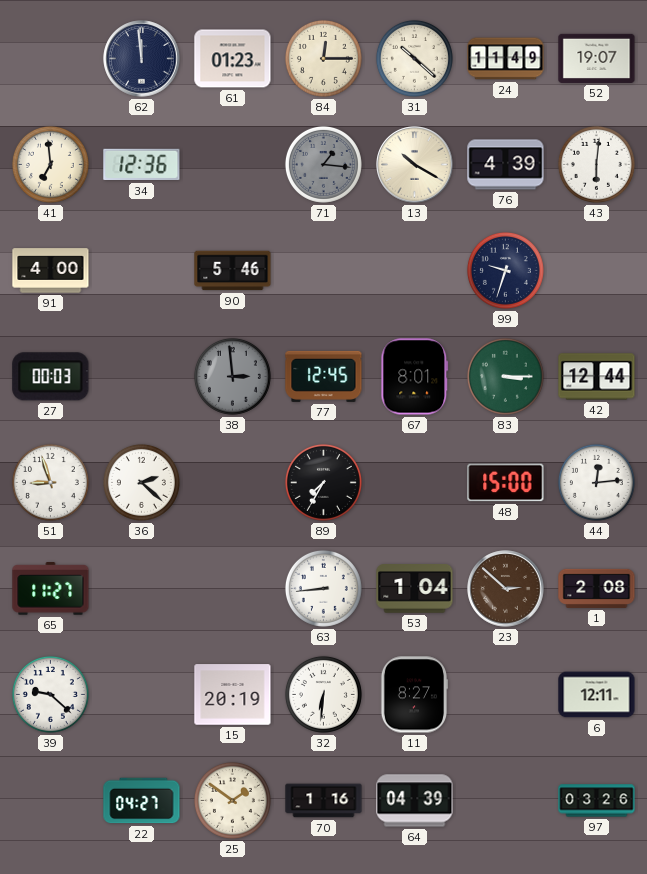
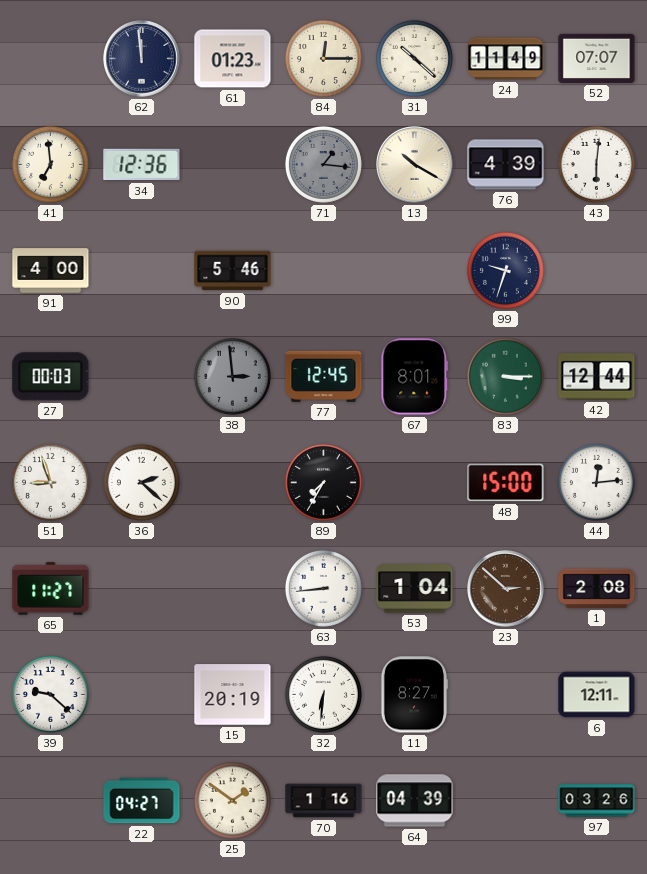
52: 19:07 -> 07:07
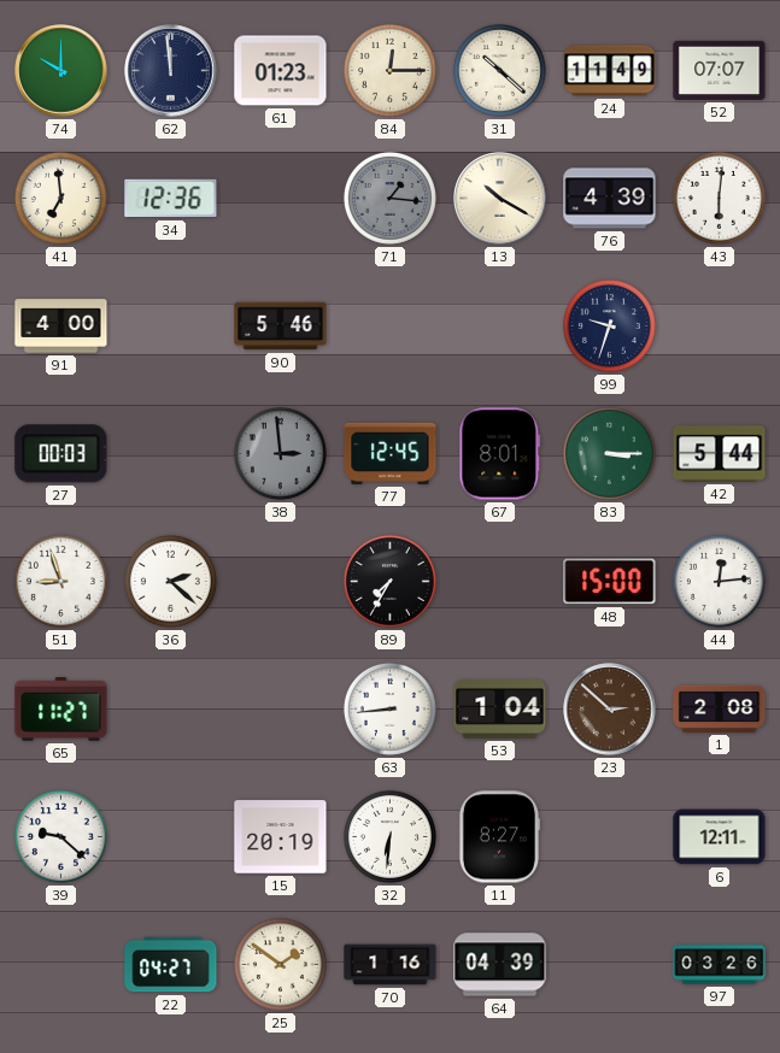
74: none -> 10:00
42: 12:44 -> 5:44
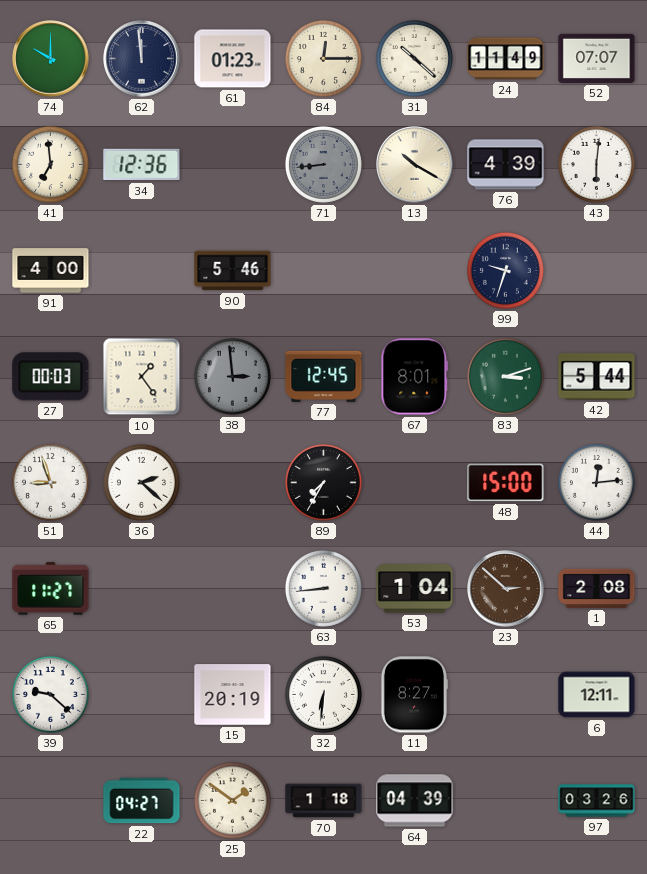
71: 1:16 -> 8:44
10: none -> 1:24
83: 3:15 -> 3:12
70: 1:16 -> 1:18
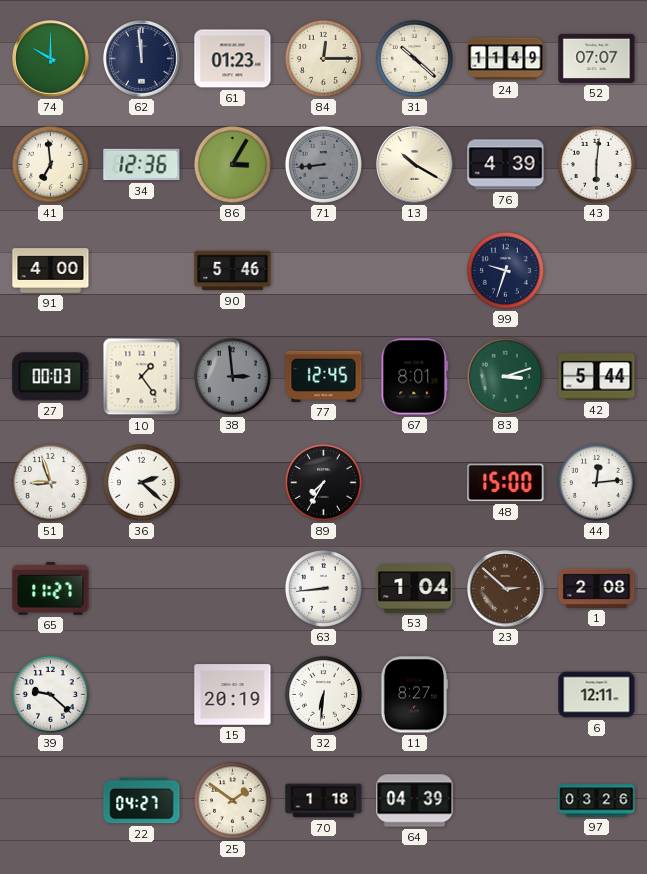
86: none -> 3:05
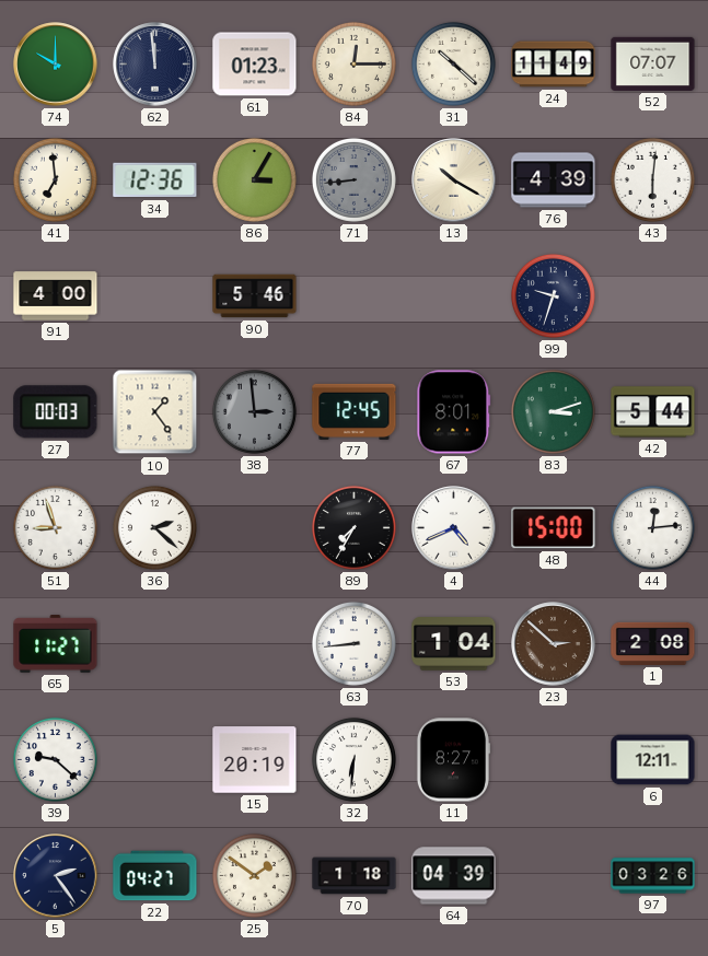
4: none -> 4:41
5: none -> 2:24
